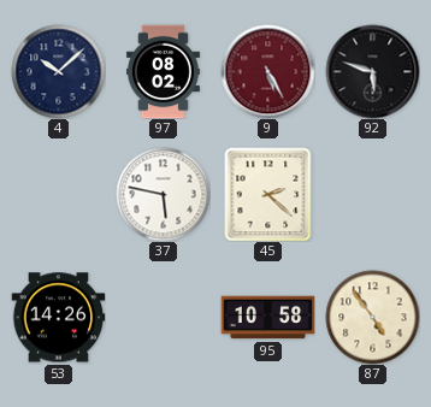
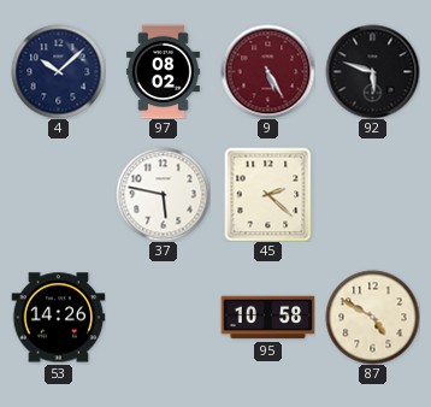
87: 4:54 -> 4:50
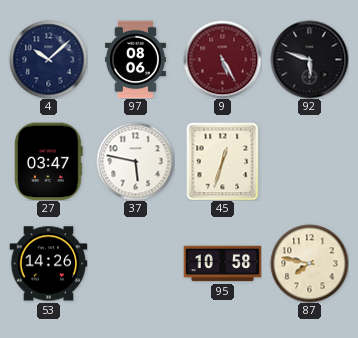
97: 08:02 -> 08:06
27: none -> 03:47
45: 2:22 -> 12:33
87: 4:50 -> 7:47
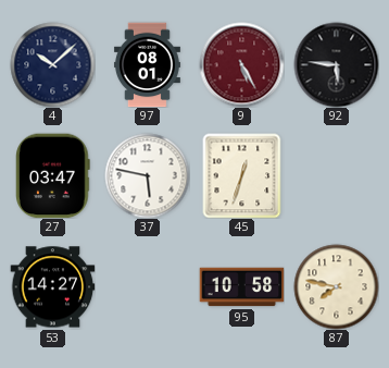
97: 08:06 -> 08:01
92: 5:48 -> 5:46
53: 14:26 -> 14:27
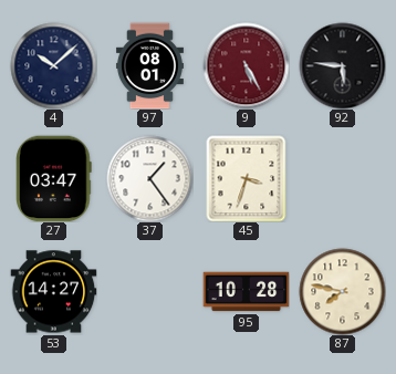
37: 5:47 -> 1:24
45: 12:33 -> 3:33
95: 10:58 -> 10:28
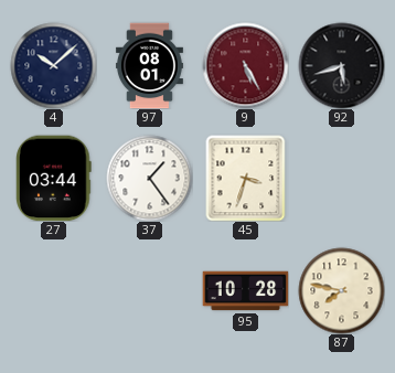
92: 5:46 -> 5:42
27: 03:47 -> 03:44
53: 14:27 -> none
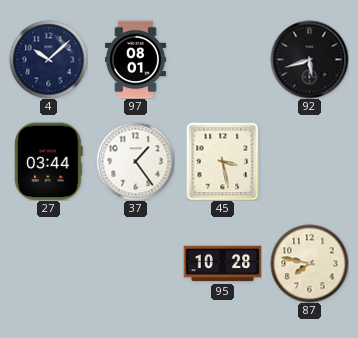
9: 5:25 -> none
45: 3:33 -> 3:28
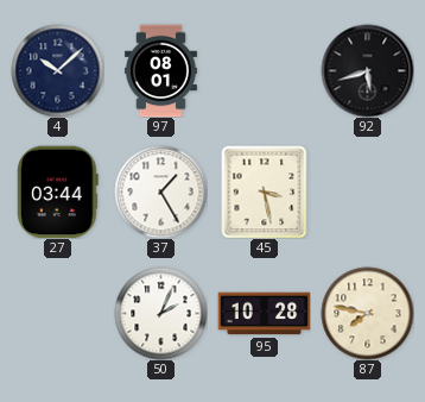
37: 1:24 -> 1:25
50: none -> 2:04
